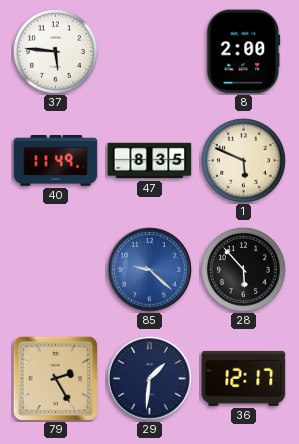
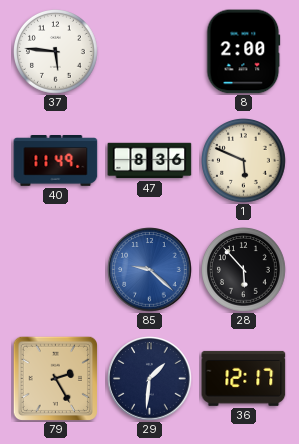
47: 8:35 -> 8:36
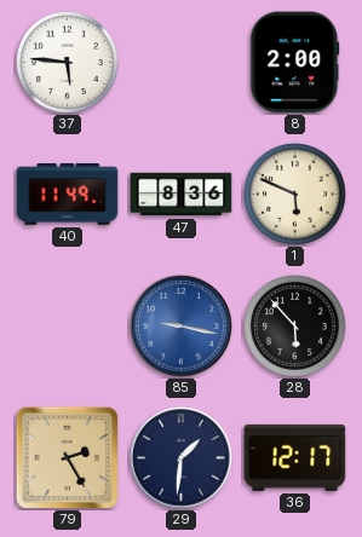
85: 9:22 -> 9:17
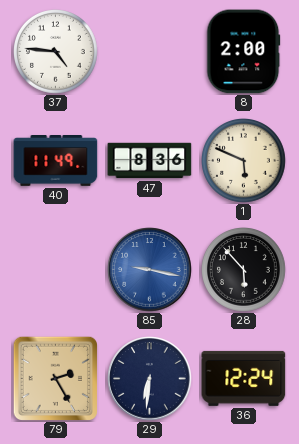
37: 5:46 -> 4:46
29: 1:31 -> 6:31
36: 12:17 -> 12:24
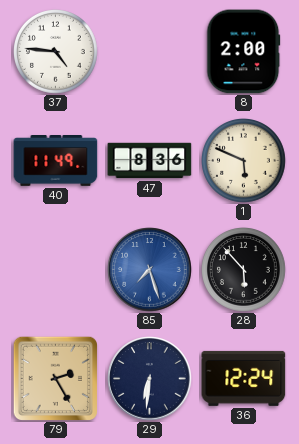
85: 9:17 -> 7:27
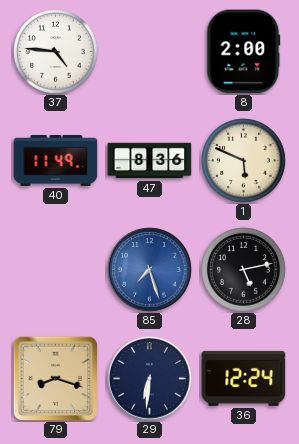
28: 5:53 -> 5:13
79: 2:25 -> 8:18
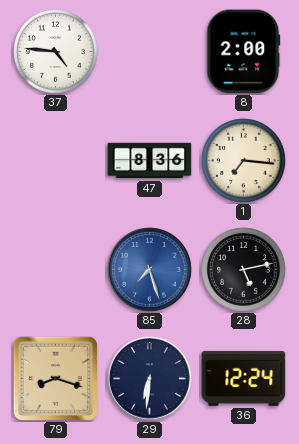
40: 11:49 -> none
1: 5:49 -> 7:16
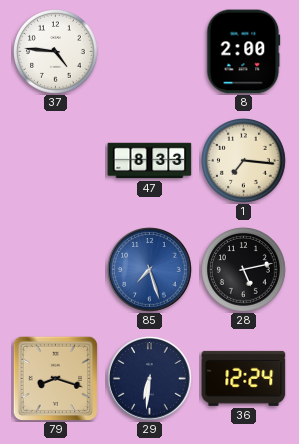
47: 8:36 -> 8:33
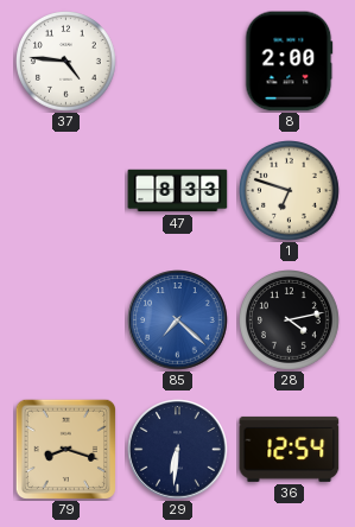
1: 7:16 -> 6:48
85: 7:27 -> 7:22
28: 5:13 -> 4:13
36: 12:24 -> 12:54
